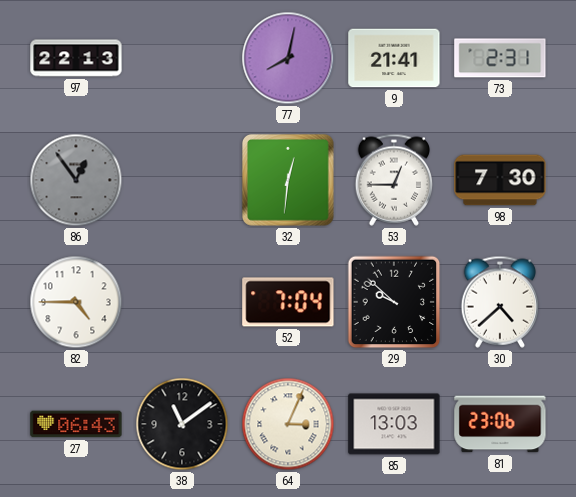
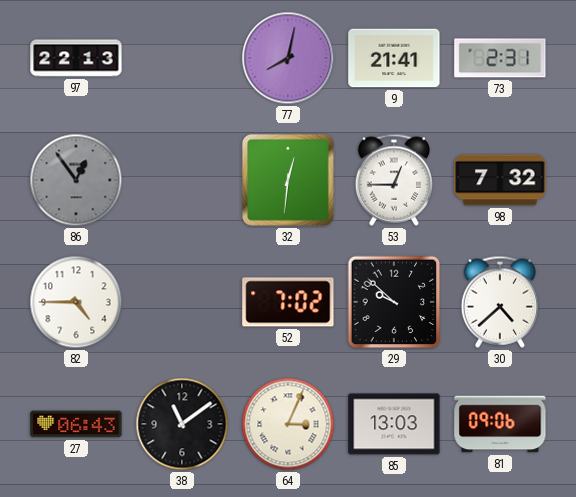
98: 7:30 -> 7:32
52: 7:04 -> 7:02
81: 23:06 -> 09:06
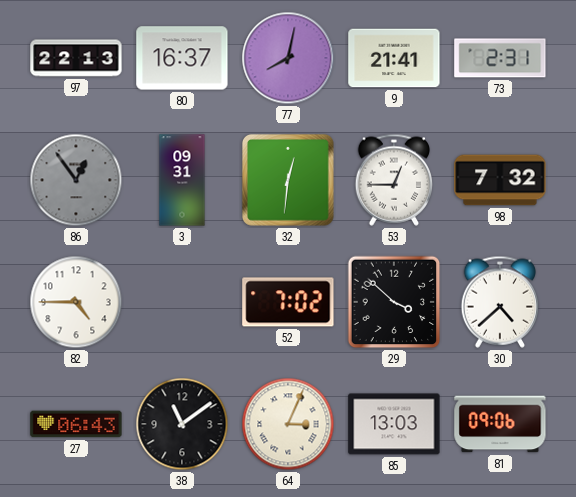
80: none -> 16:37
3: none -> 09:31
29: 9:52 -> 3:52
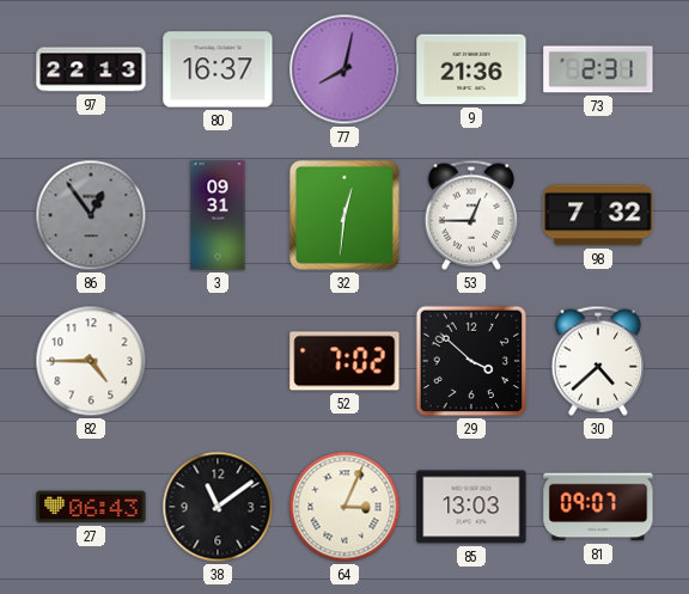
9: 21:41 -> 21:36
81: 09:06 -> 09:07
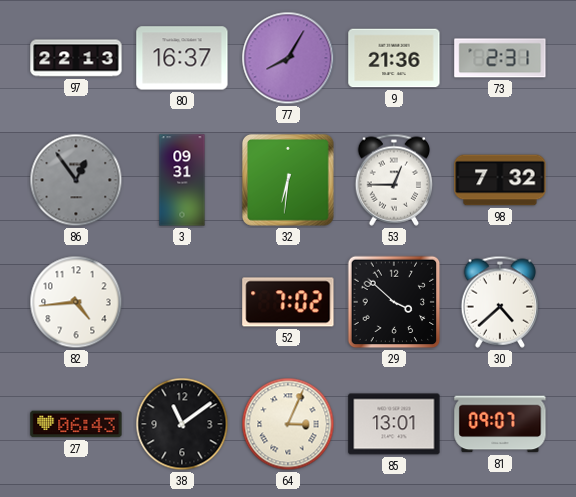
77: 8:02 -> 8:05
32: 12:31 -> 6:31
82: 4:45 -> 4:44
85: 13:03 -> 13:01
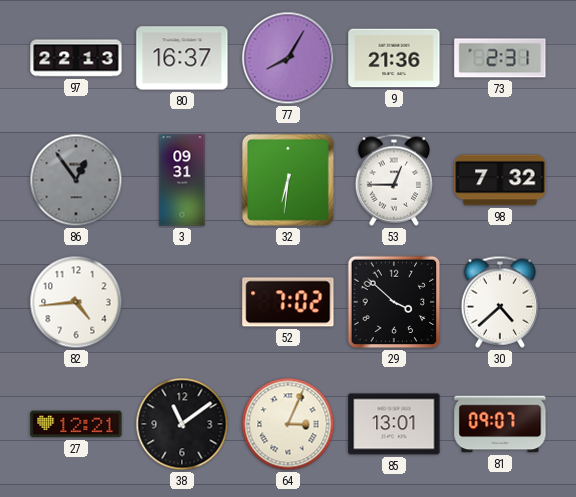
27: 06:43 -> 12:21
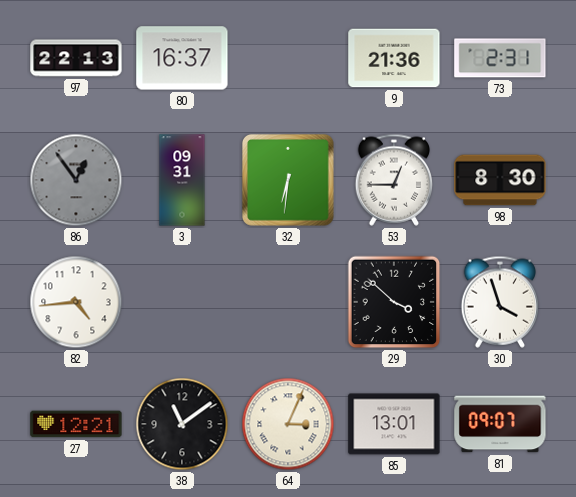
77: 8:05 -> none
98: 7:32 -> 8:30
52: 7:02 -> none
30: 4:38 -> 3:57
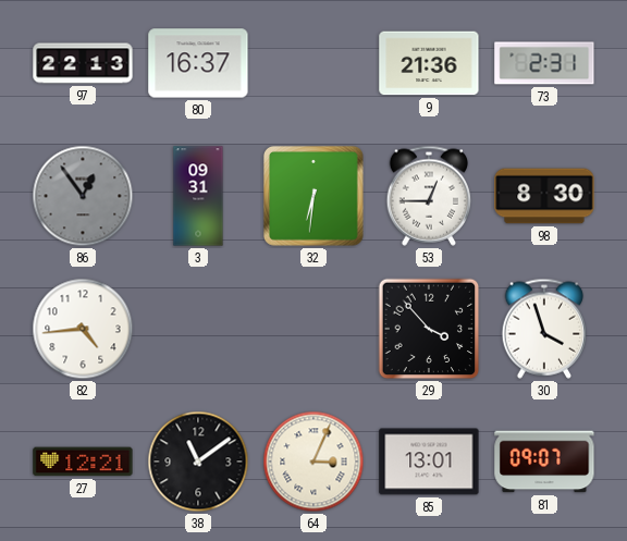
29: 3:52 -> 3:53
